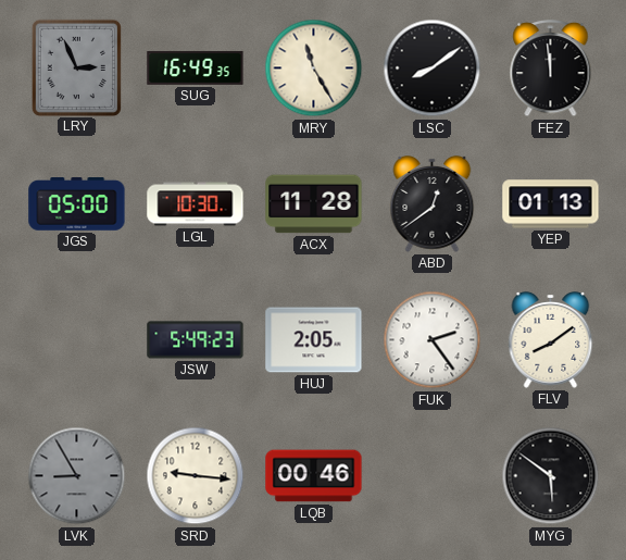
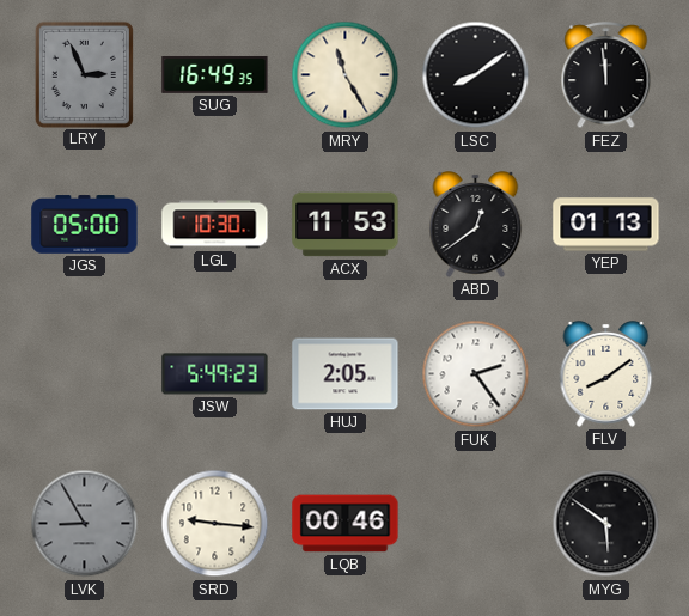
ACX: 11:28 -> 11:53
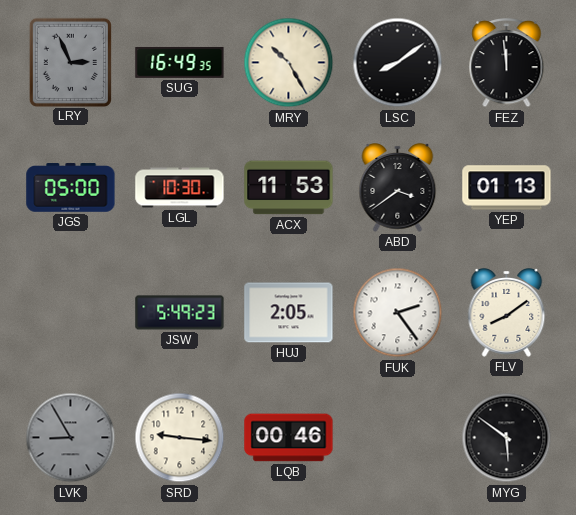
MRY: 11:25 -> 10:25
ABD: 12:39 -> 3:39
